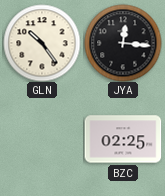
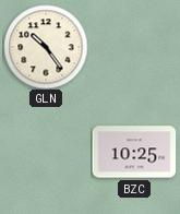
JYA: 12:16 -> none
BZC: 02:25 -> 10:25
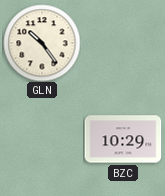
BZC: 10:25 -> 10:29
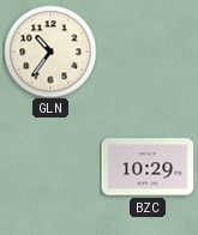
GLN: 10:24 -> 10:36
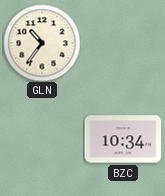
BZC: 10:29 -> 10:34
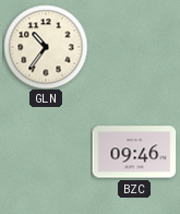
BZC: 10:34 -> 09:46
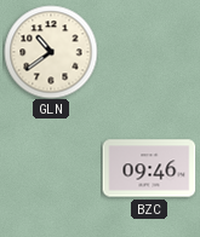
GLN: 10:36 -> 10:39
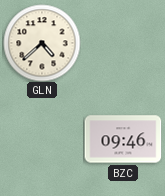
GLN: 10:39 -> 4:38
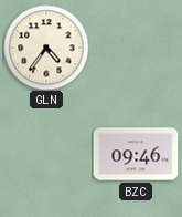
GLN: 4:38 -> 4:36
